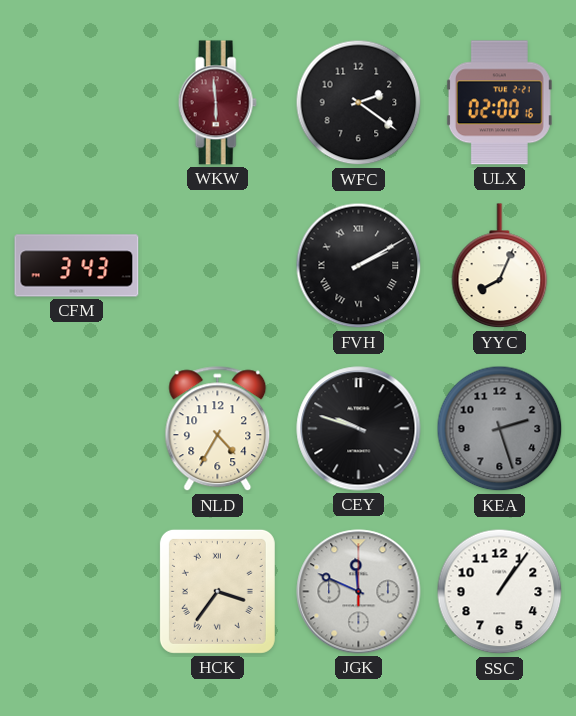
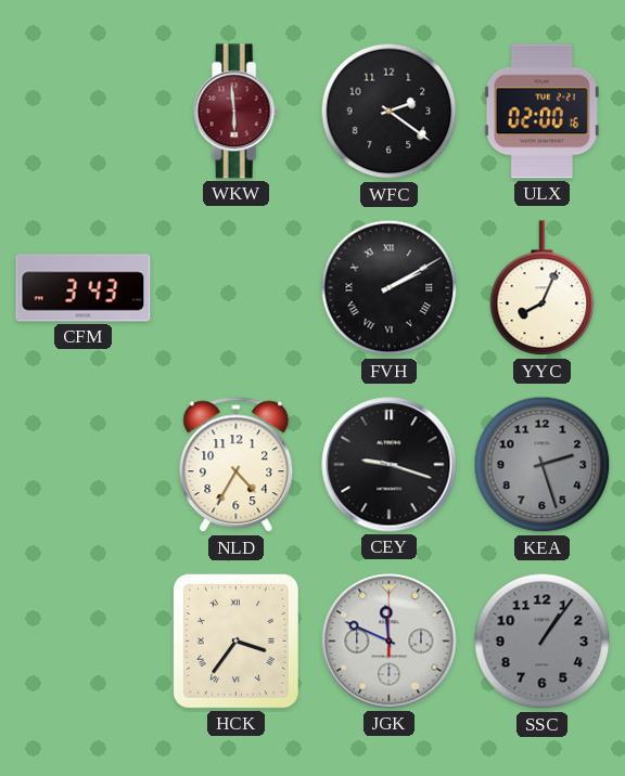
CEY: 9:48 -> 9:18
SSC dial: white -> grey
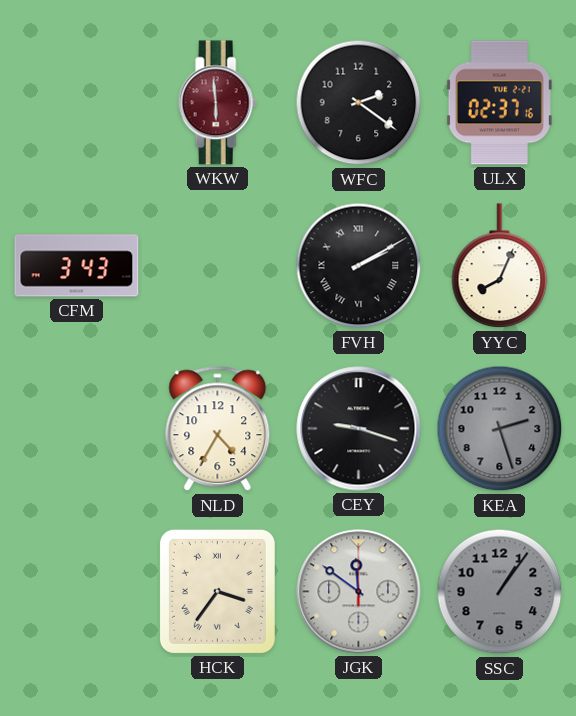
ULX: 02:00 -> 02:37
JGK: 11:49 -> 11:51
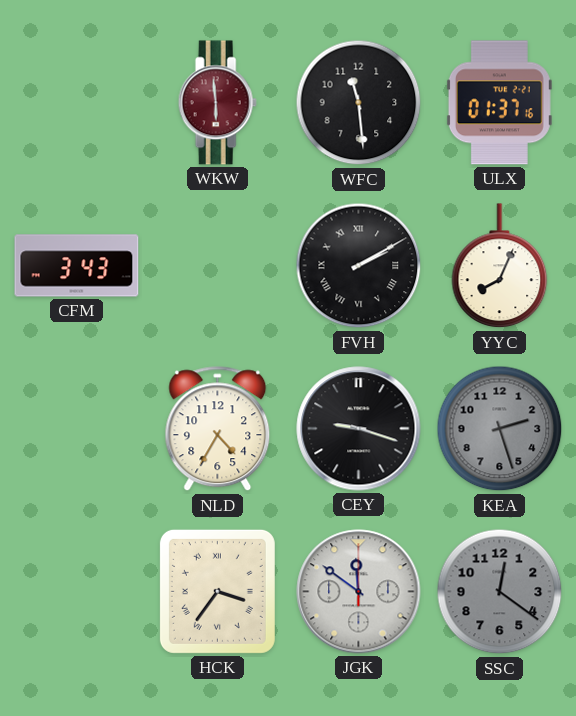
WFC: 2:21 -> 11:29
ULX: 02:37 -> 01:37
SSC: 1:06 -> 12:21
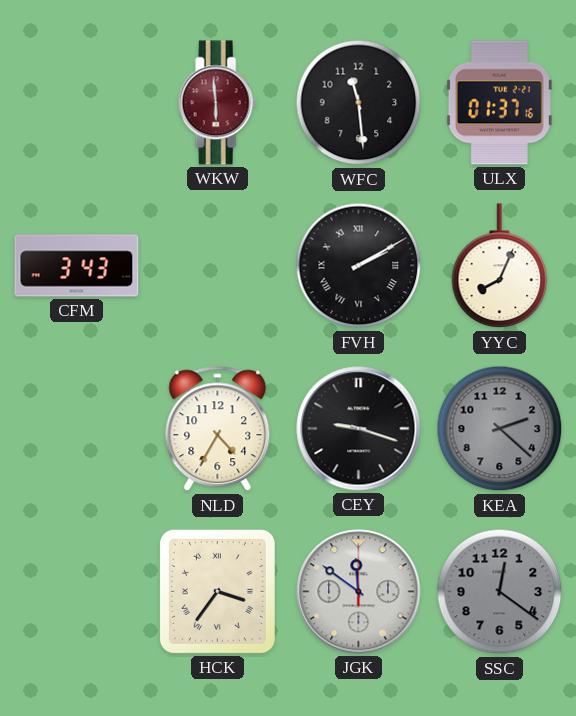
KEA: 2:27 -> 2:22
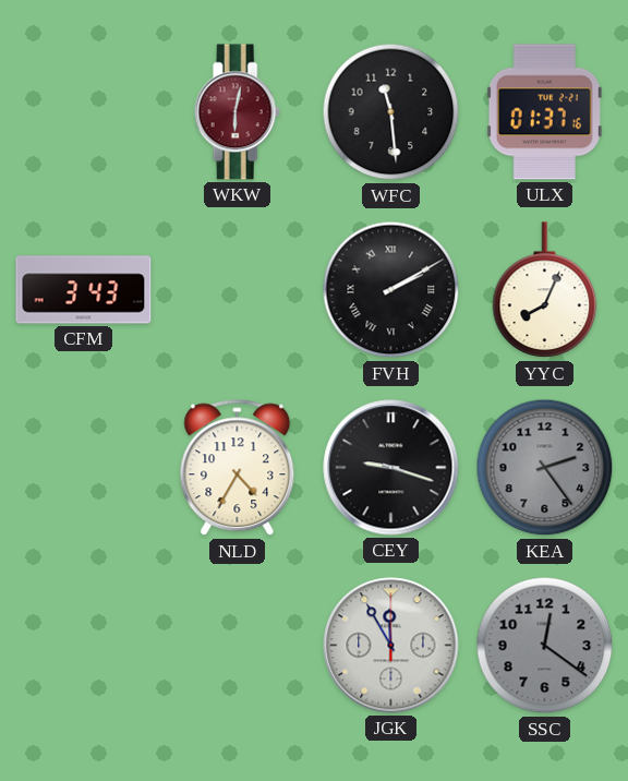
WKW: 5:59 -> 6:02
KEA: 2:22 -> 2:24
HCK: 3:36 -> none
JGK: 11:51 -> 11:55
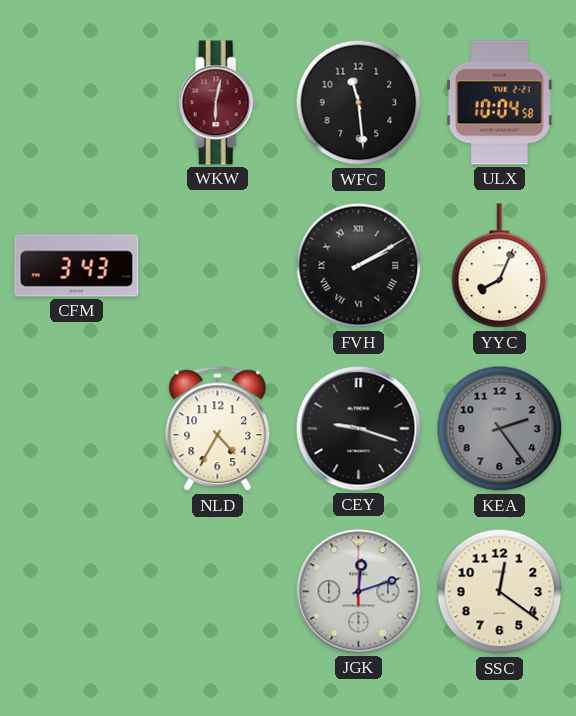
ULX: 01:37 -> 10:04
JGK: 11:55 -> 12:12
SSC dial: grey -> cream
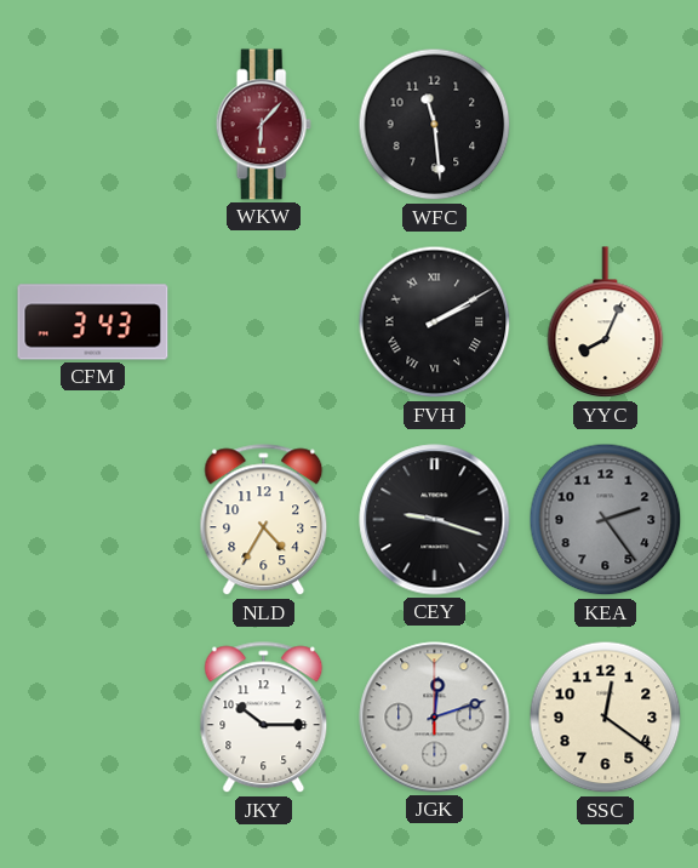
WKW: 6:02 -> 6:07
ULX: 10:04 -> none
JKY: none -> 10:15
